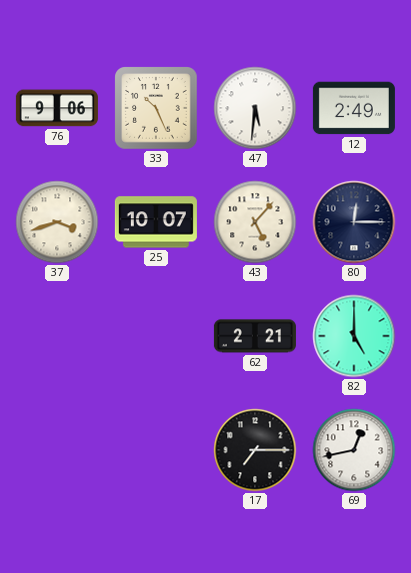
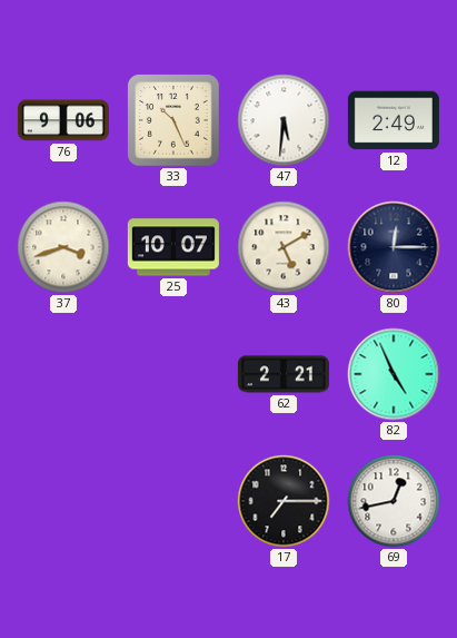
43: 5:07 -> 5:10
82: 5:00 -> 4:56
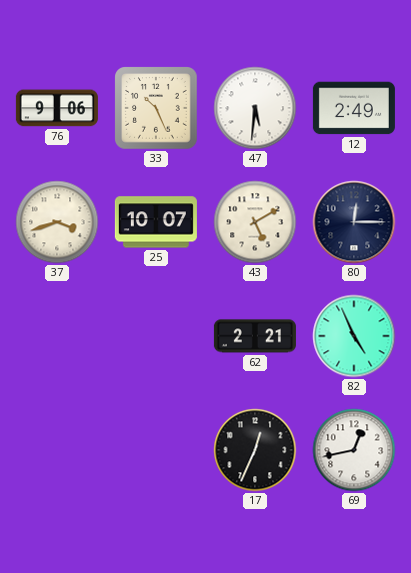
17: 7:15 -> 12:34
